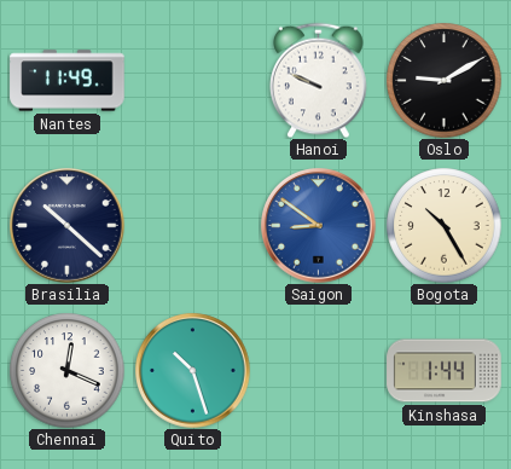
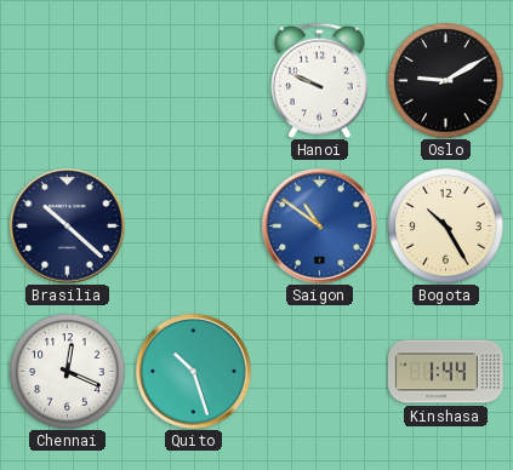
Nantes: 11:49 -> none
Saigon: 8:51 -> 10:51
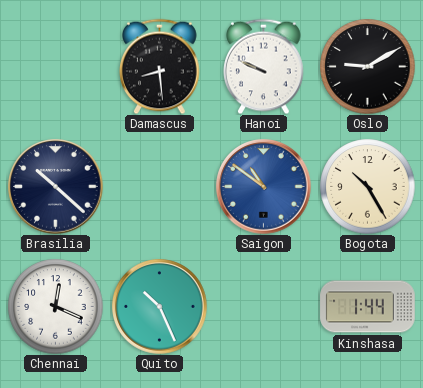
Damascus: none -> 8:29
Quito: 10:27 -> 10:26
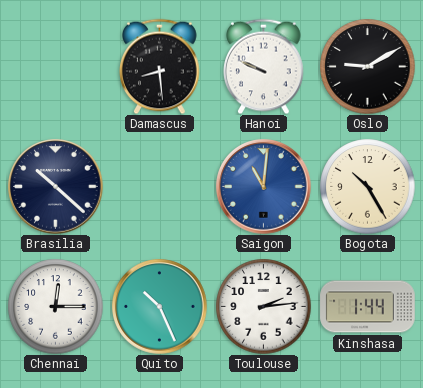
Saigon: 10:51 -> 11:01
Chennai: 12:19 -> 12:15
Toulouse: none -> 2:14
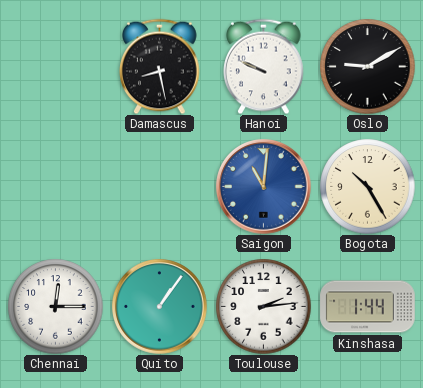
Damascus: 8:29 -> 8:28
Brasilia: 10:22 -> none
Quito: 10:26 -> 1:06
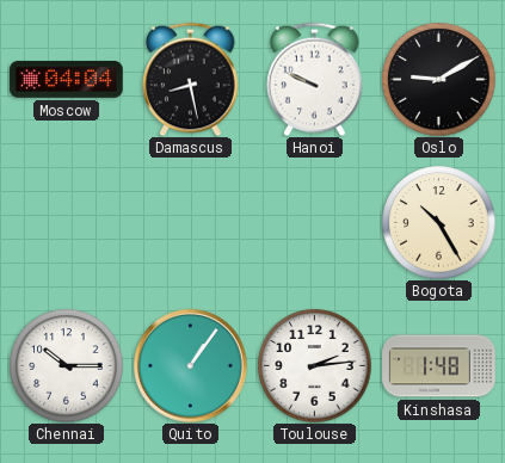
Moscow: none -> 04:04
Saigon: 11:01 -> none
Chennai: 12:15 -> 10:15
Kinshasa: 1:44 -> 1:48
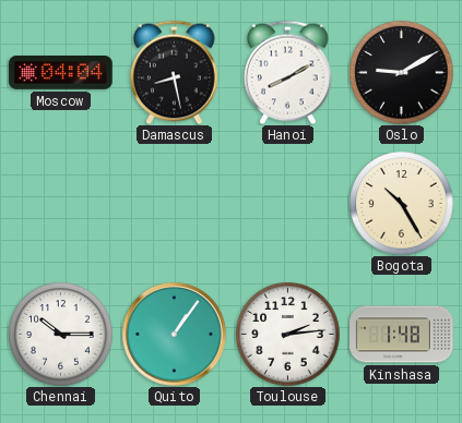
Hanoi: 9:49 -> 8:10
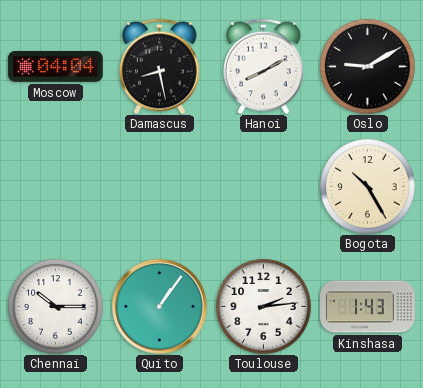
Kinshasa: 1:48 -> 1:43
